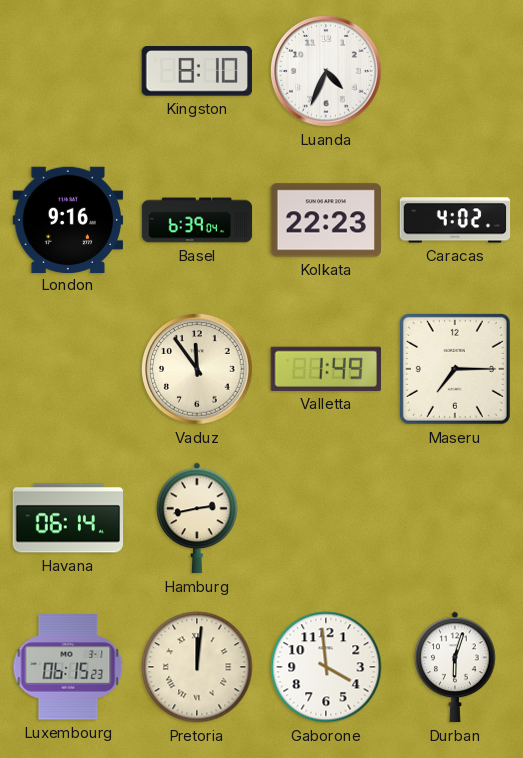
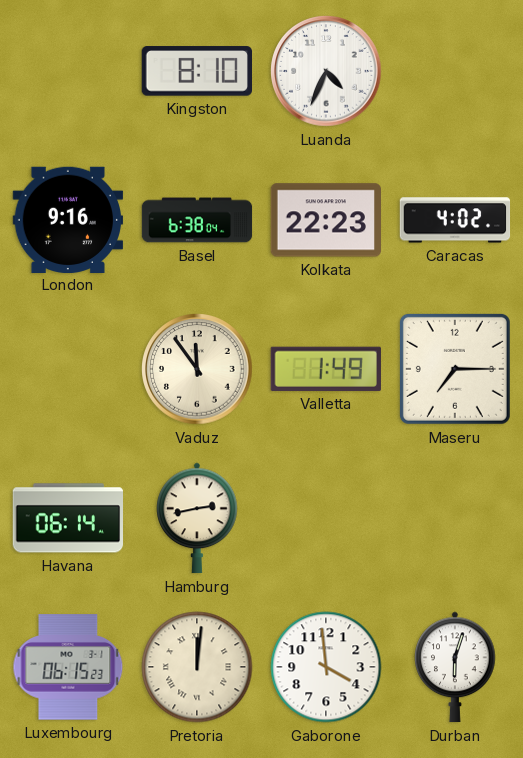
Basel: 6:39 -> 6:38
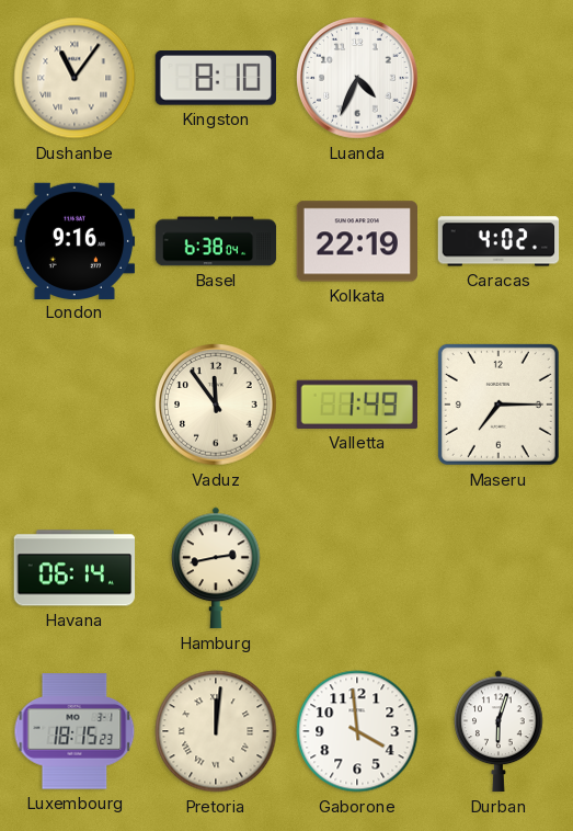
Dushanbe: none -> 11:06
Kolkata: 22:23 -> 22:19
Luxembourg: 06:15 -> 18:15
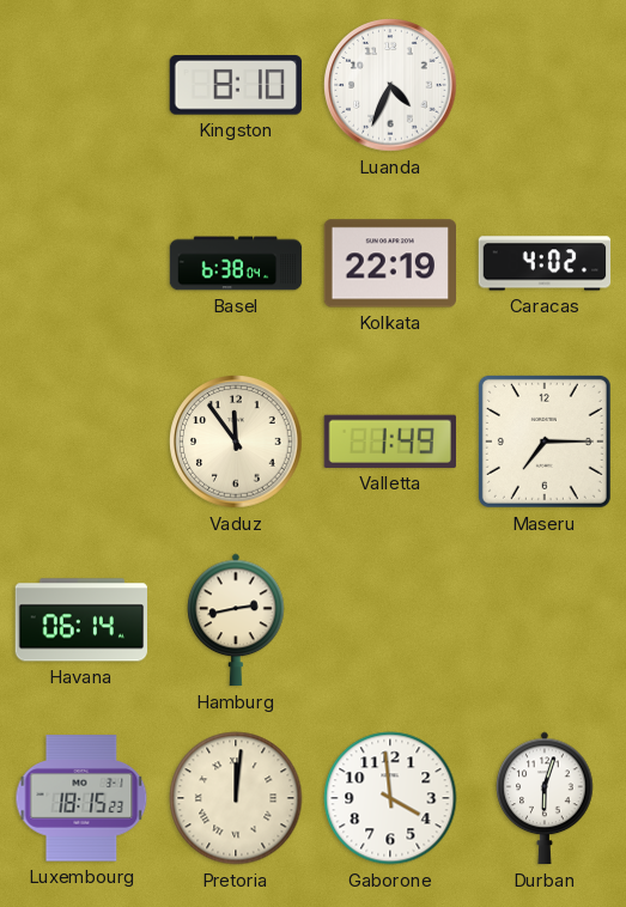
Dushanbe: 11:06 -> none
London: 9:16 -> none
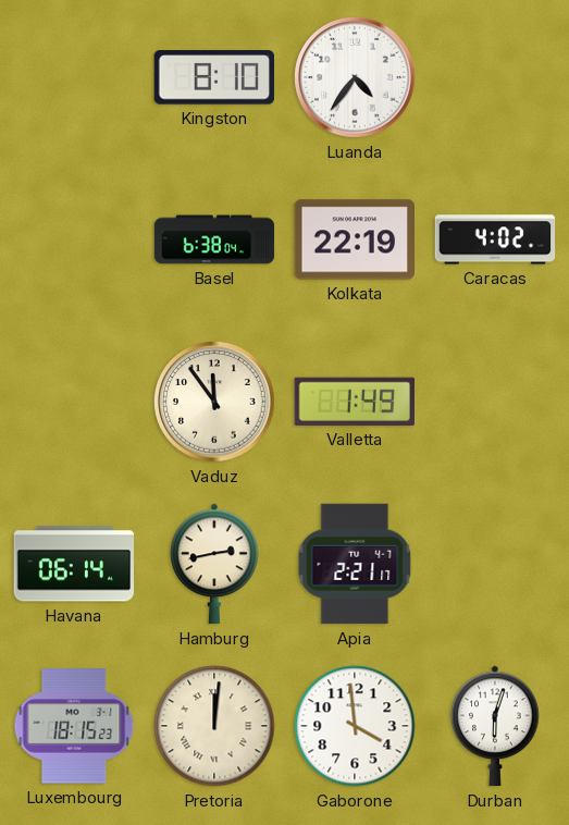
Luanda: 4:34 -> 4:36
Maseru: 7:15 -> none
Apia: none -> 2:21
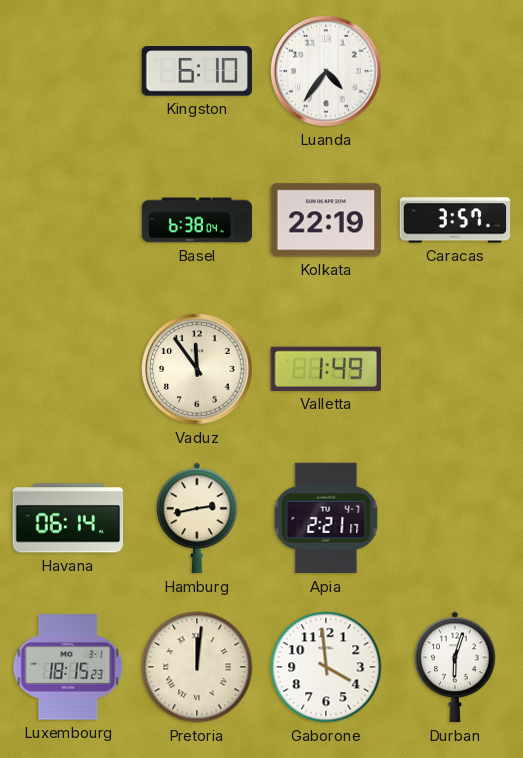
Kingston: 8:10 -> 6:10
Caracas: 4:02 -> 3:57
